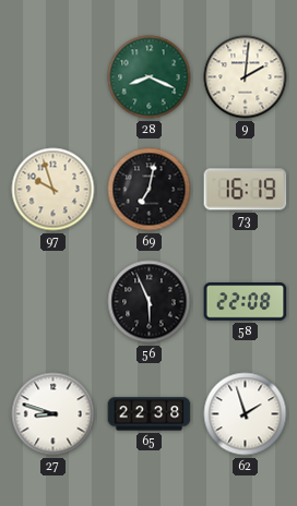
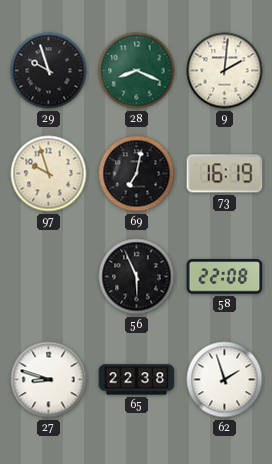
29: none -> 9:57
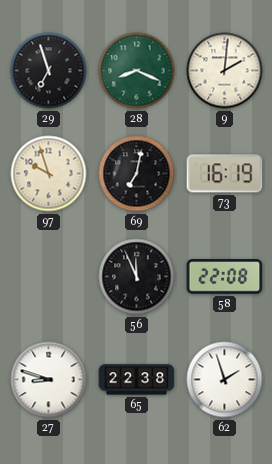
29: 9:57 -> 6:57
56: 5:56 -> 11:56
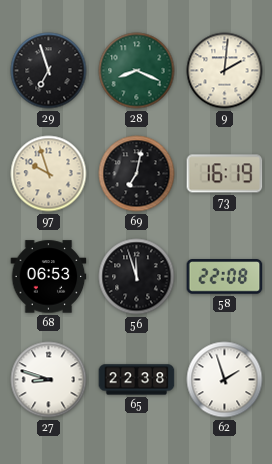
68: none -> 06:53
56: 11:56 -> 11:57
